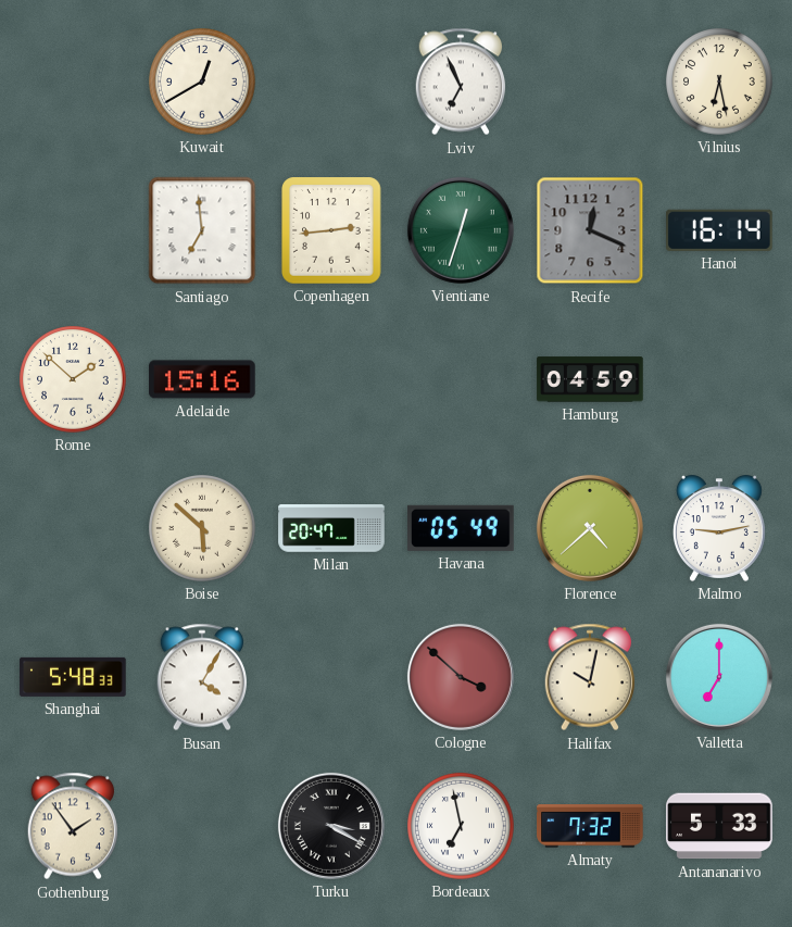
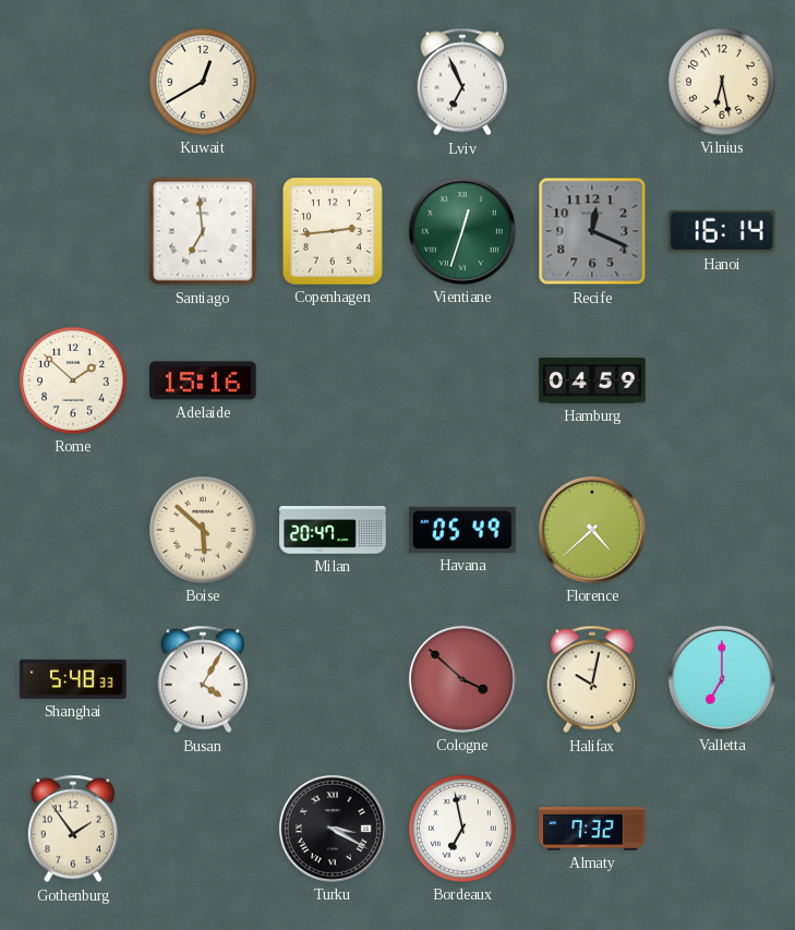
Malmo: 9:13 -> none
Antananarivo: 5:33 -> none
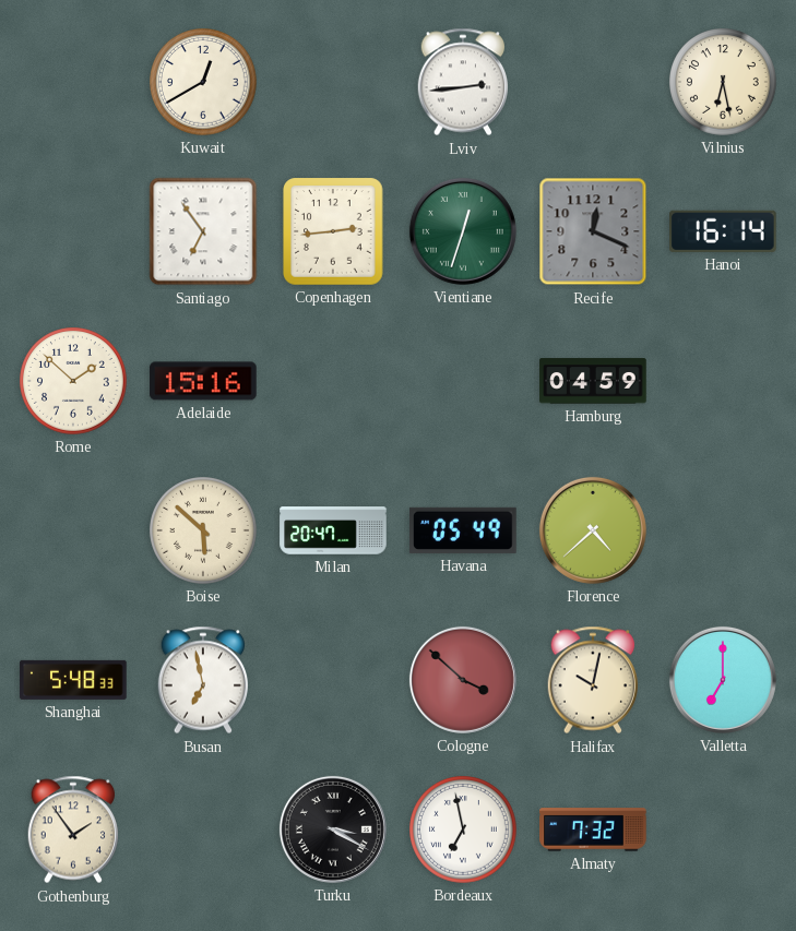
Lviv: 6:56 -> 2:44
Santiago: 6:59 -> 6:54
Busan: 4:05 -> 6:58
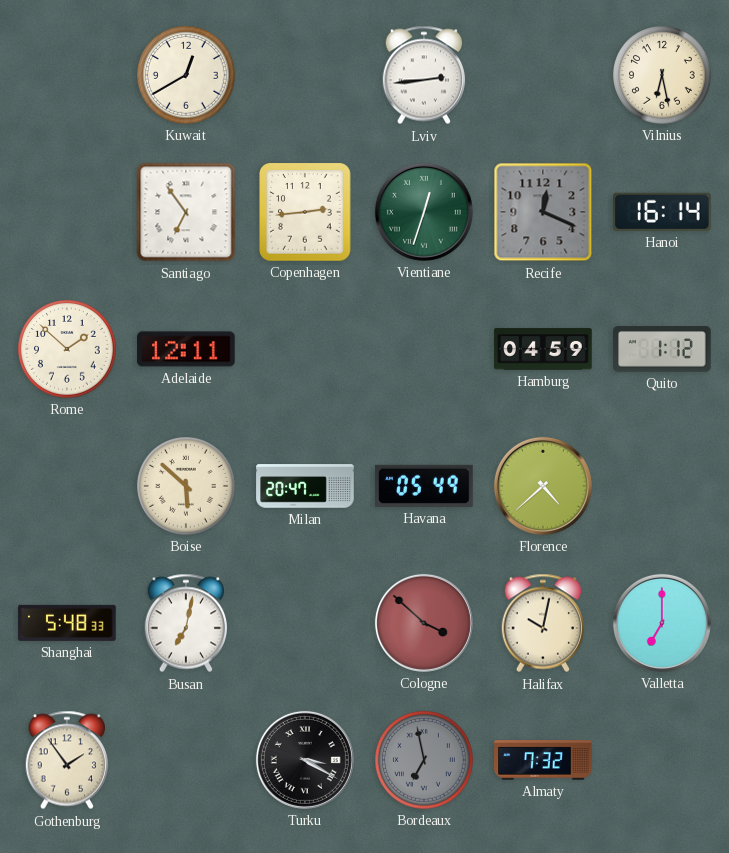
Adelaide: 15:16 -> 12:11
Quito: none -> 1:12
Busan: 6:58 -> 7:02
Bordeaux dial: white -> grey
